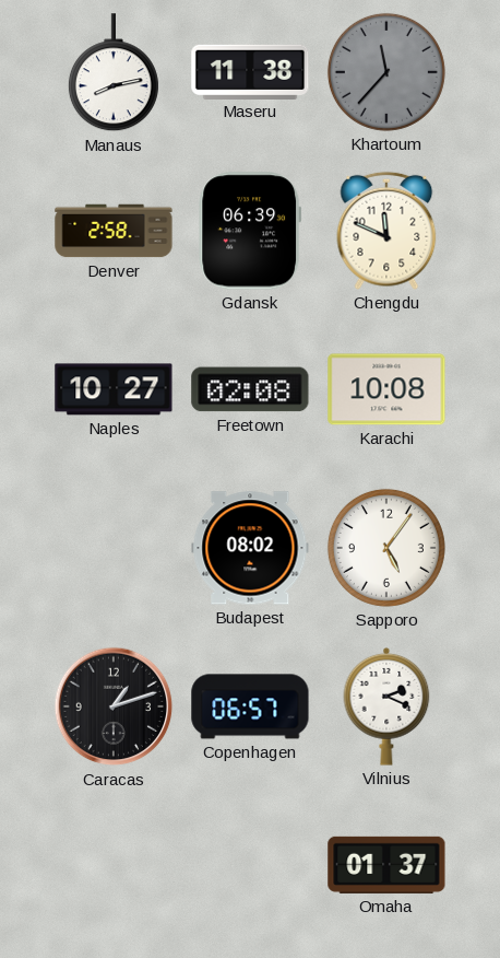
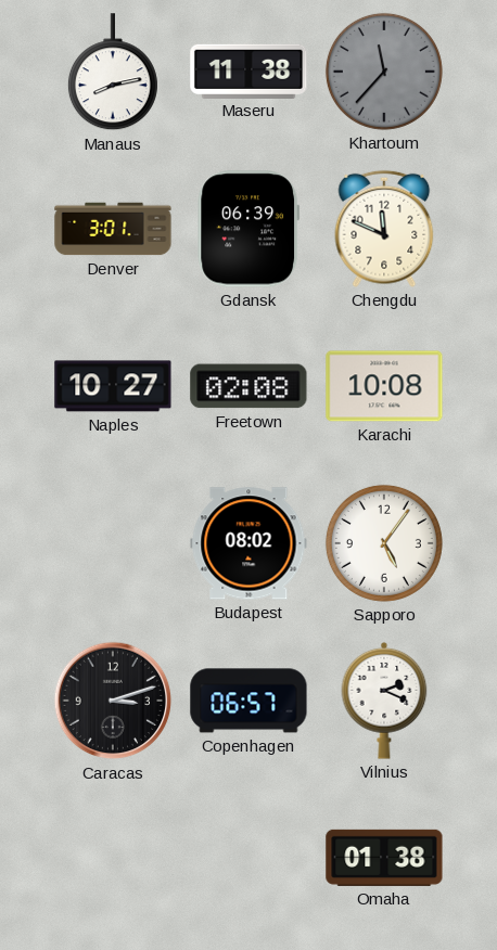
Denver: 2:58 -> 3:01
Caracas: 1:12 -> 3:12
Omaha: 01:37 -> 01:38
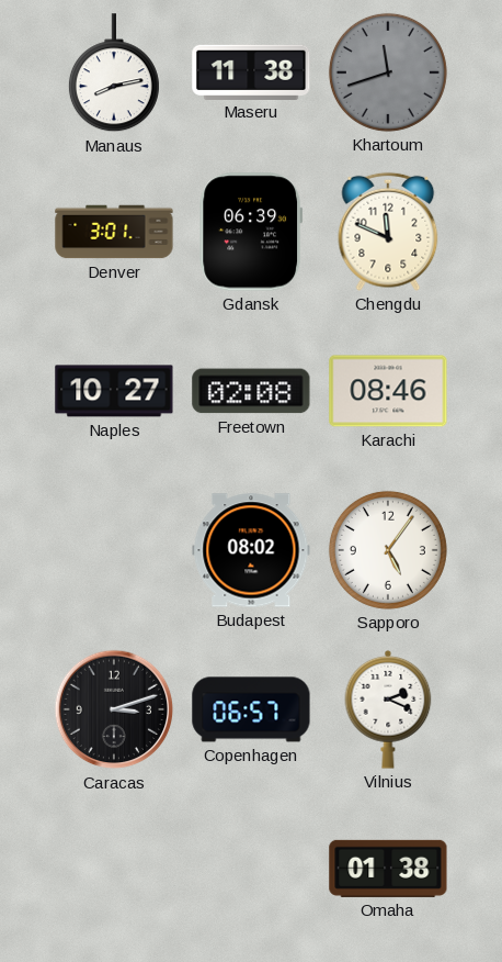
Khartoum: 11:37 -> 11:42
Karachi: 10:08 -> 08:46
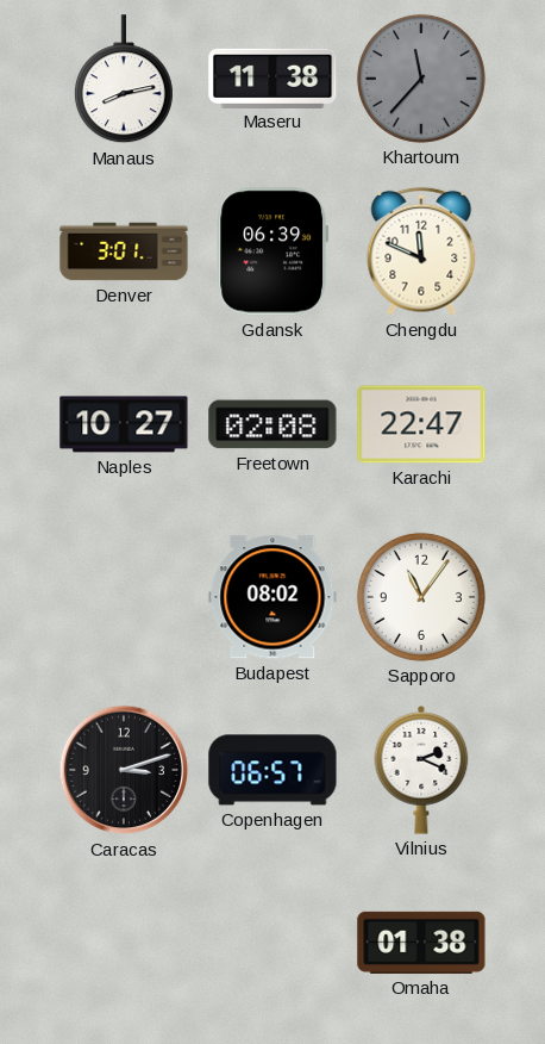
Khartoum: 11:42 -> 11:37
Karachi: 08:46 -> 22:47
Sapporo: 5:06 -> 11:06
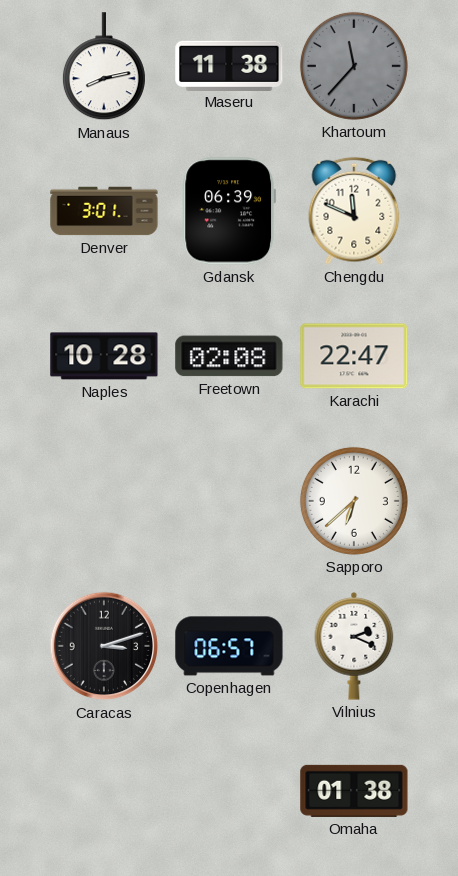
Naples: 10:27 -> 10:28
Budapest: 08:02 -> none
Sapporo: 11:06 -> 6:38
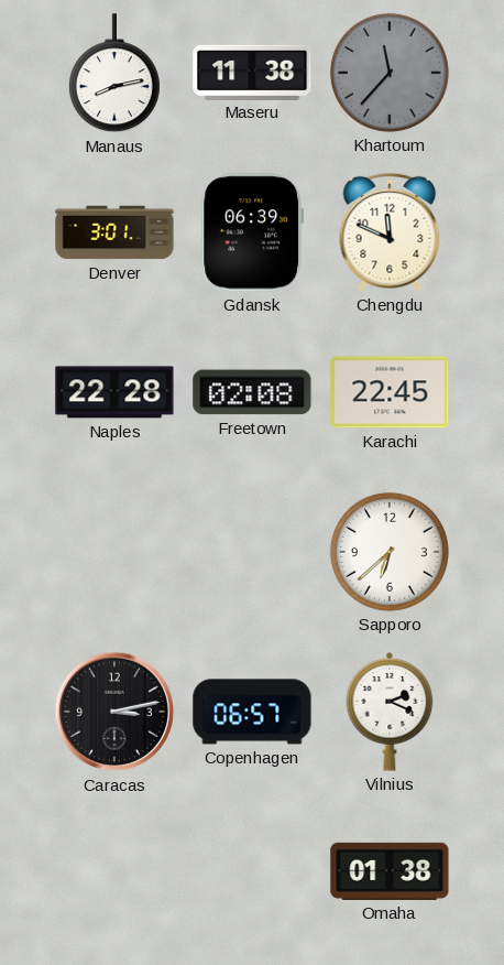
Naples: 10:28 -> 22:28
Karachi: 22:47 -> 22:45
Caracas: 3:12 -> 3:13
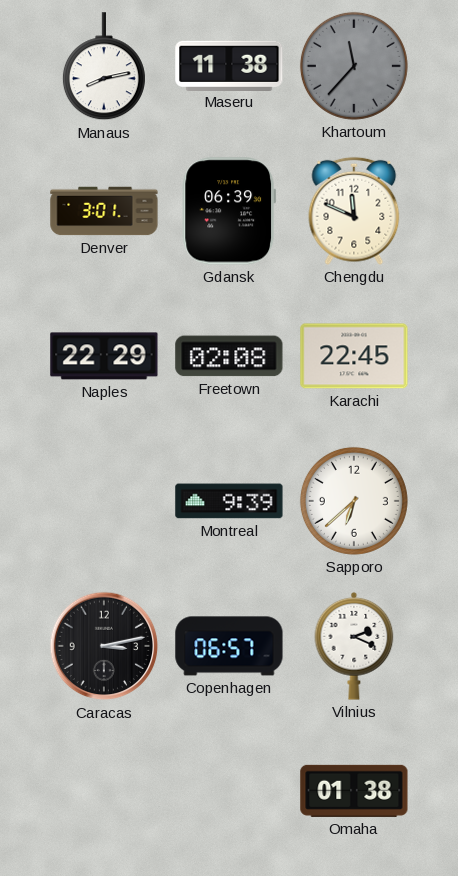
Naples: 22:28 -> 22:29
Montreal: none -> 9:39
